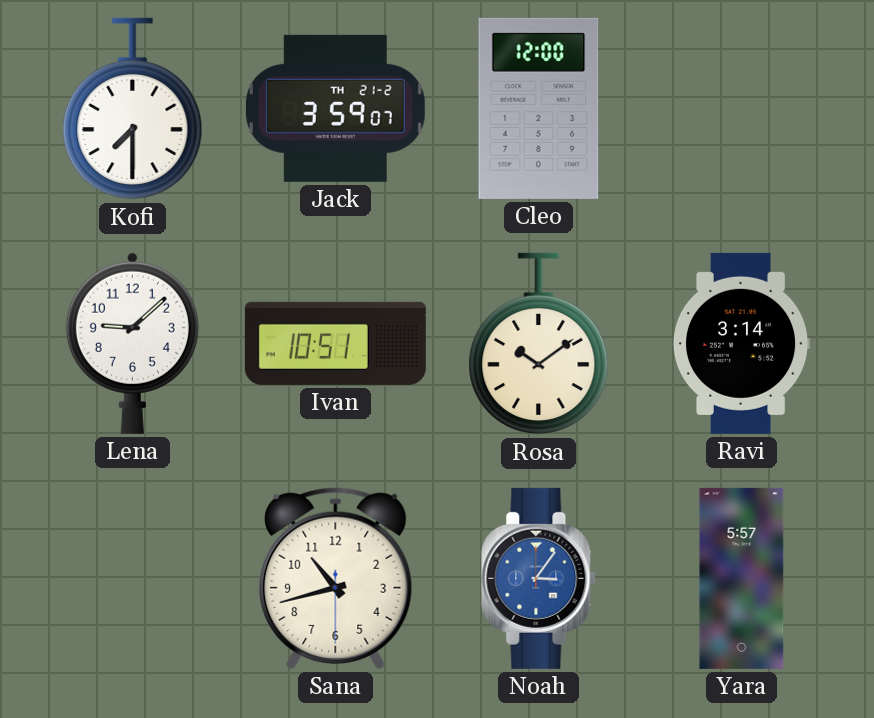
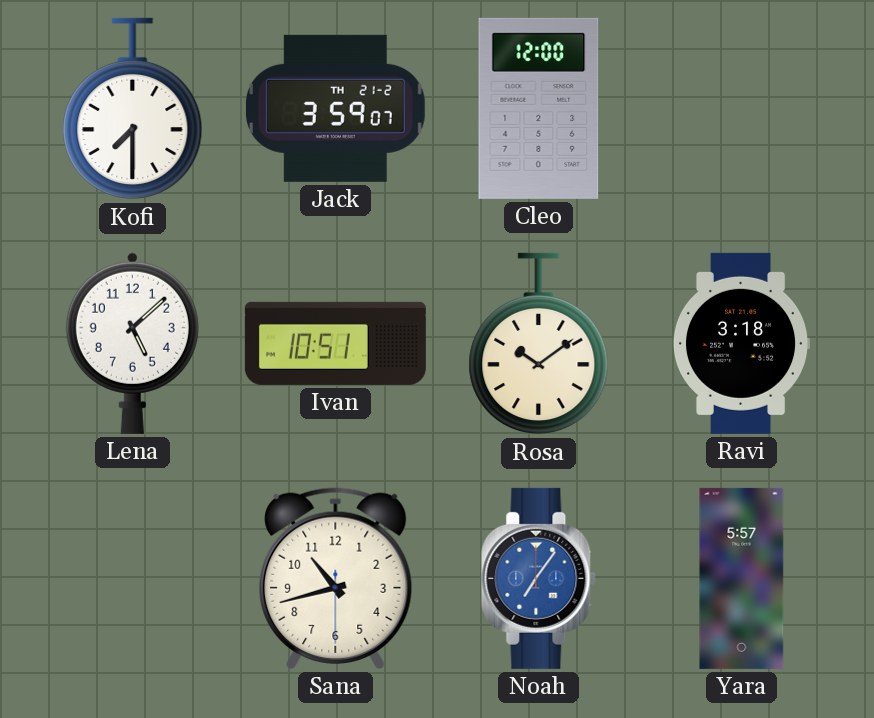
Lena: 9:08 -> 5:08
Ravi: 3:14 -> 3:18
Noah: 3:06 -> 7:06
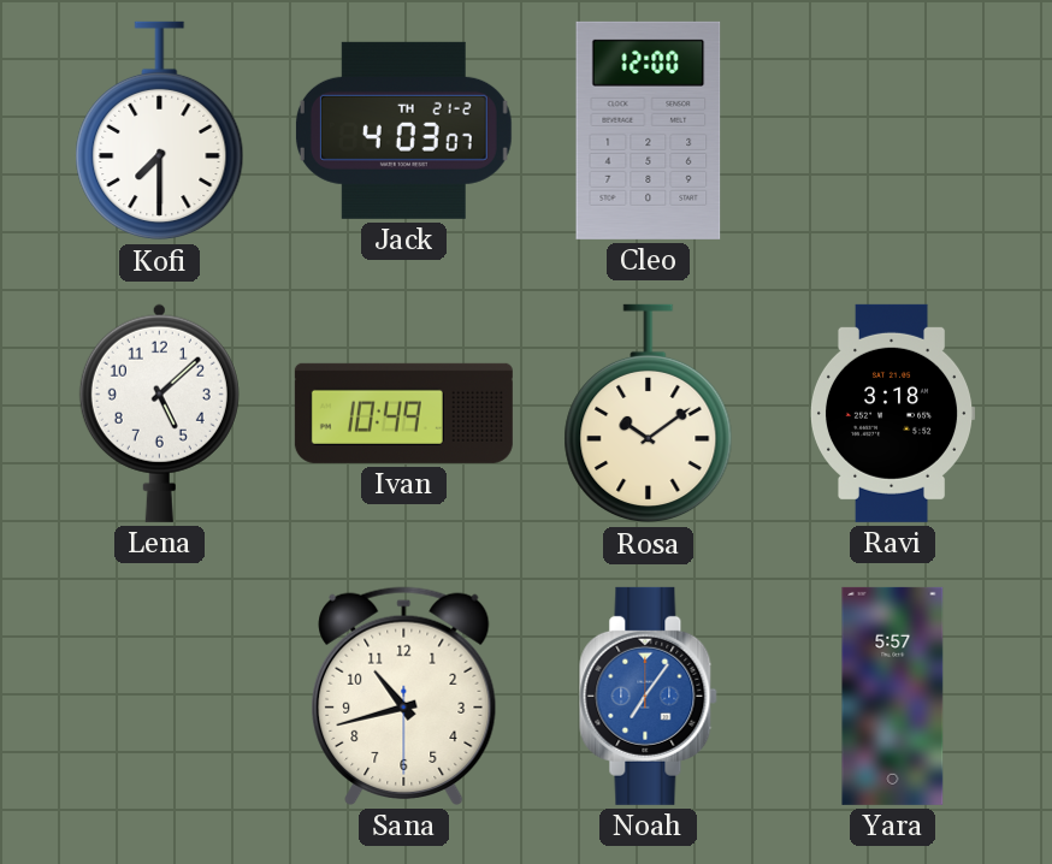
Jack: 3:59 -> 4:03
Ivan: 10:51 -> 10:49
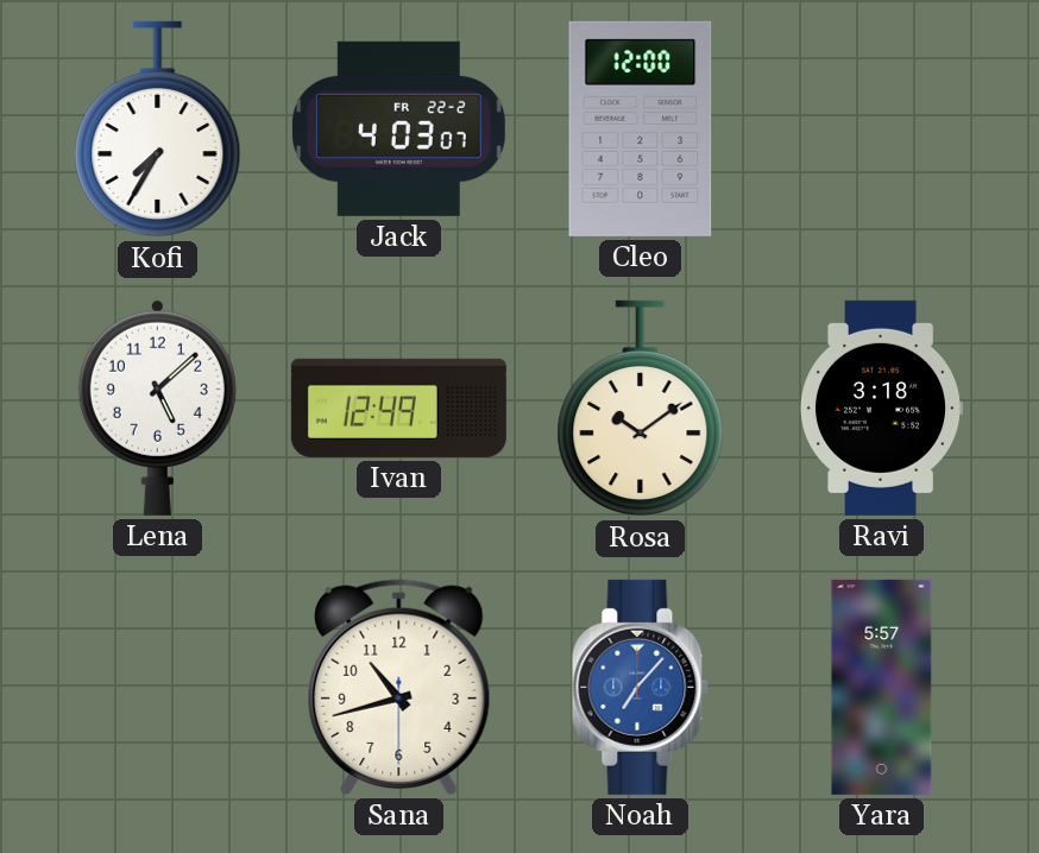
Kofi: 7:30 -> 7:35
Jack date: TH 21-2 -> FR 22-2
Ivan: 10:49 -> 12:49
Noah: 7:06 -> 7:07
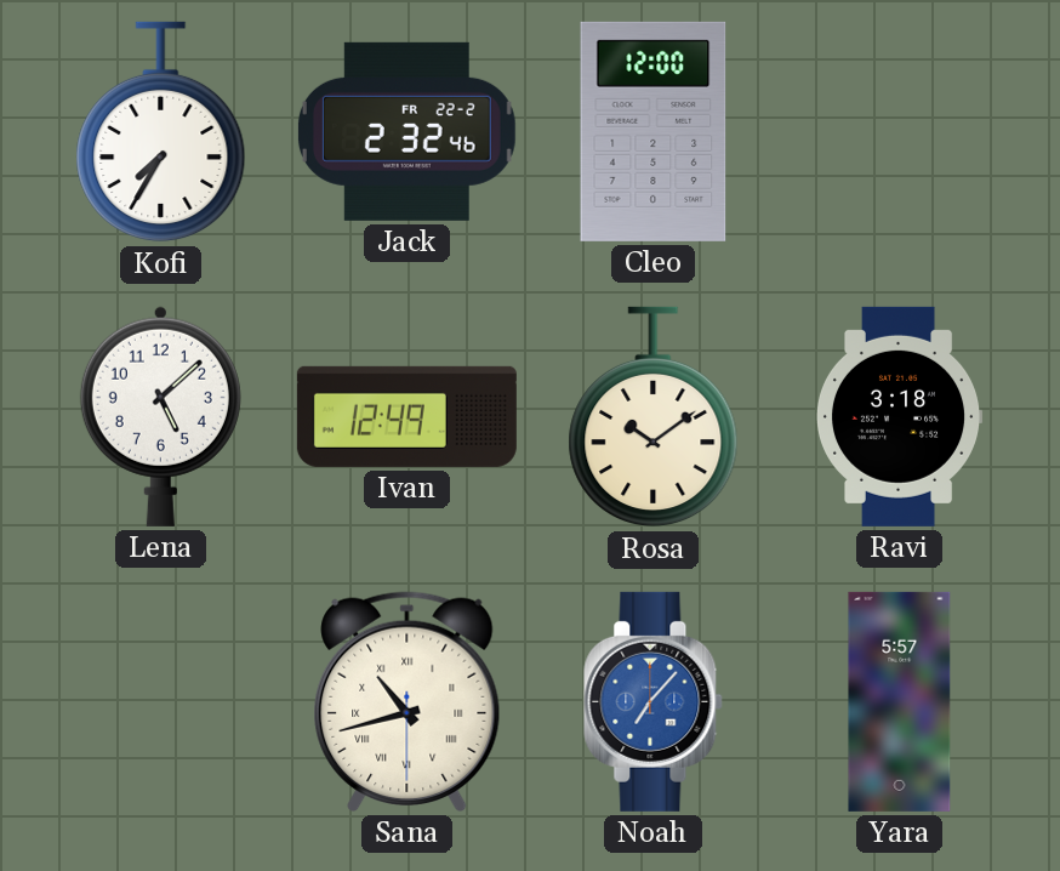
Jack: 4:03 -> 2:32
Sana numerals: Arabic -> Roman
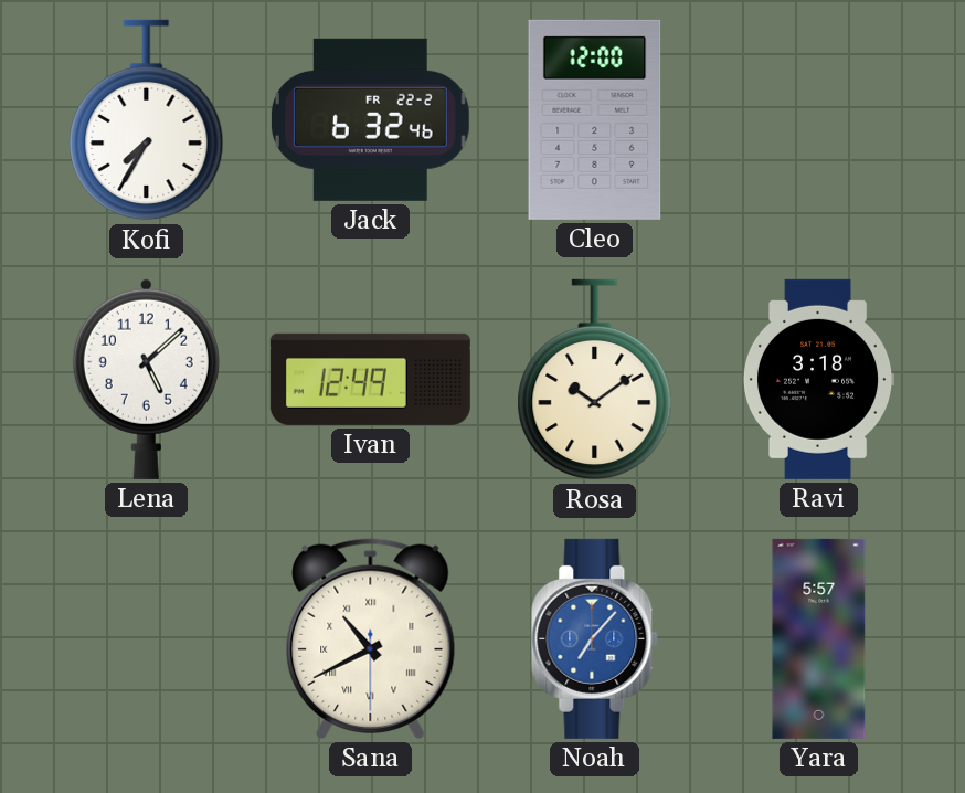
Jack: 2:32 -> 6:32
Sana: 10:42 -> 10:40
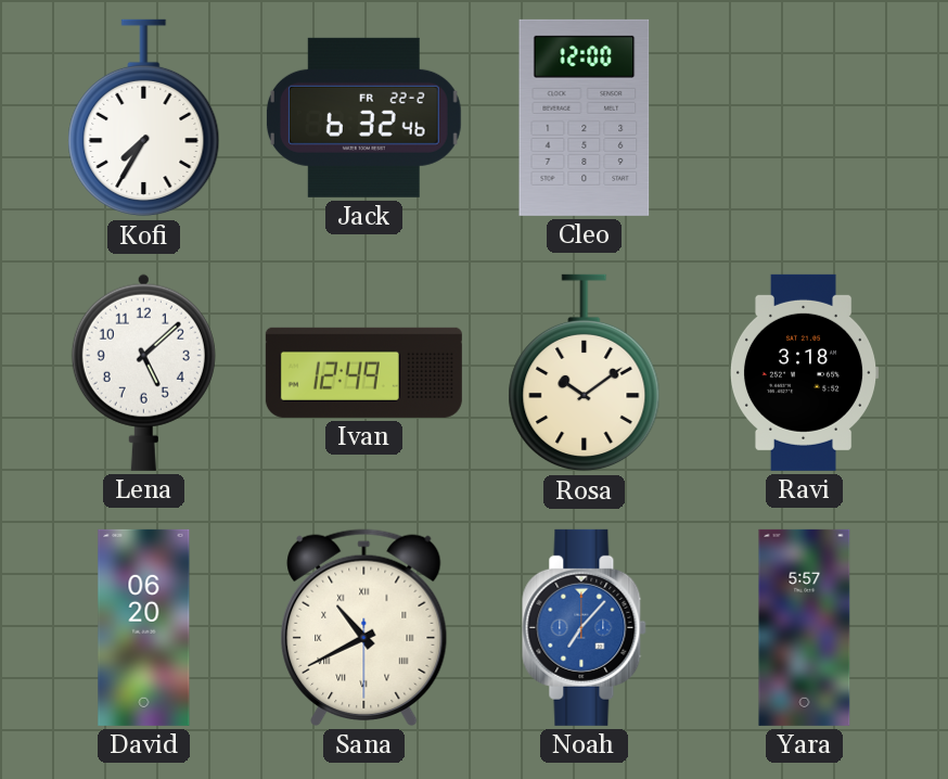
David: none -> 06:20
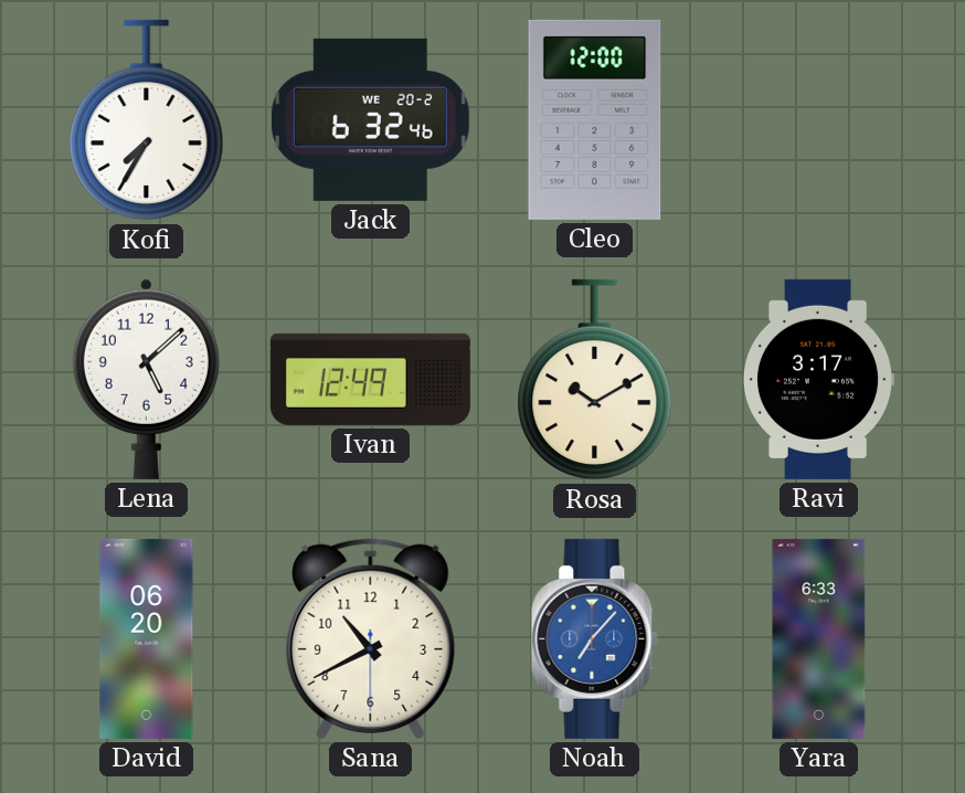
Jack date: FR 22-2 -> WE 20-2
Rosa: 10:09 -> 10:10
Ravi: 3:18 -> 3:17
Sana numerals: Roman -> Arabic
Yara: 5:57 -> 6:33
